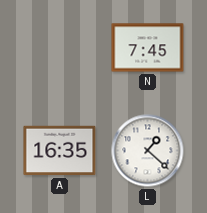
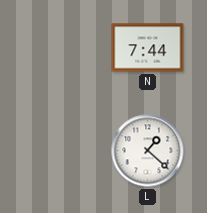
N: 7:45 -> 7:44
A: 16:35 -> none
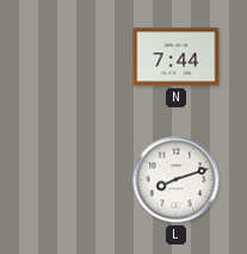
L: 1:22 -> 8:12
